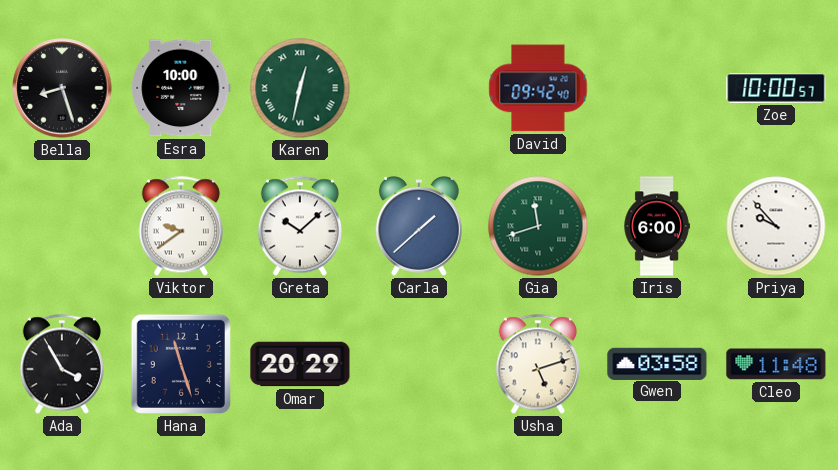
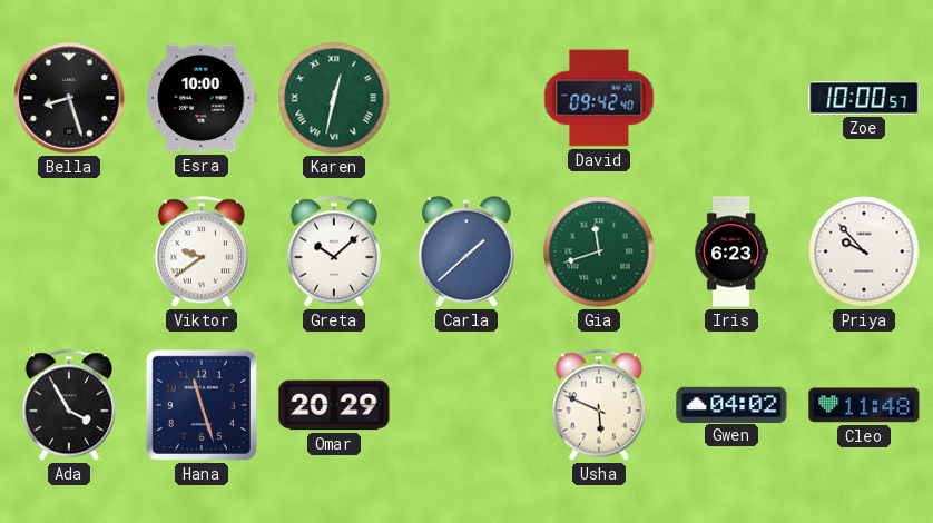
Iris: 6:00 -> 6:23
Usha: 5:12 -> 5:49
Gwen: 03:58 -> 04:02
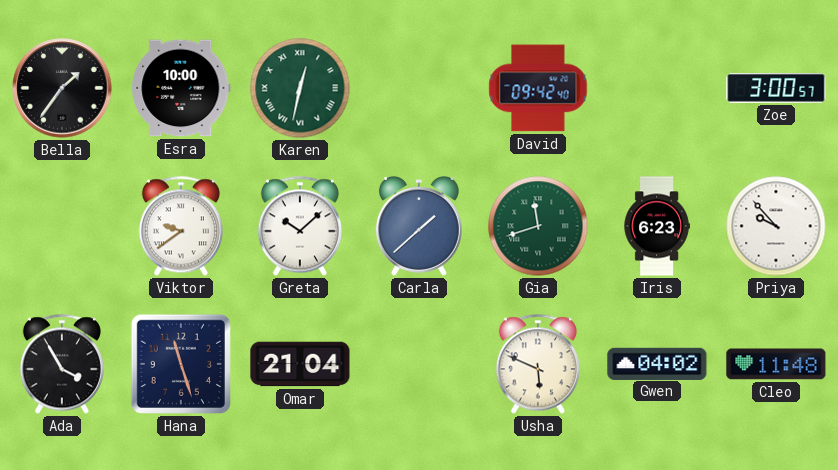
Bella: 8:27 -> 1:36
Zoe: 10:00 -> 3:00
Omar: 20:29 -> 21:04
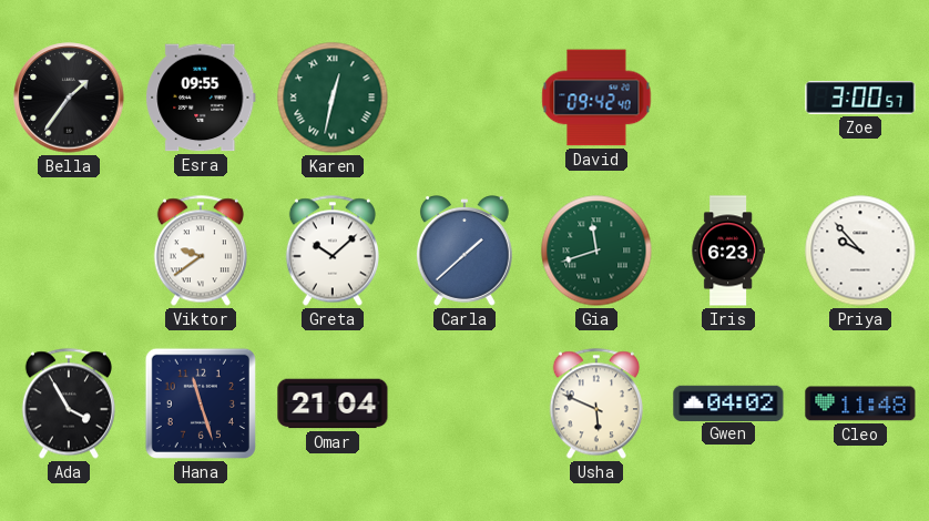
Esra: 10:00 -> 09:55
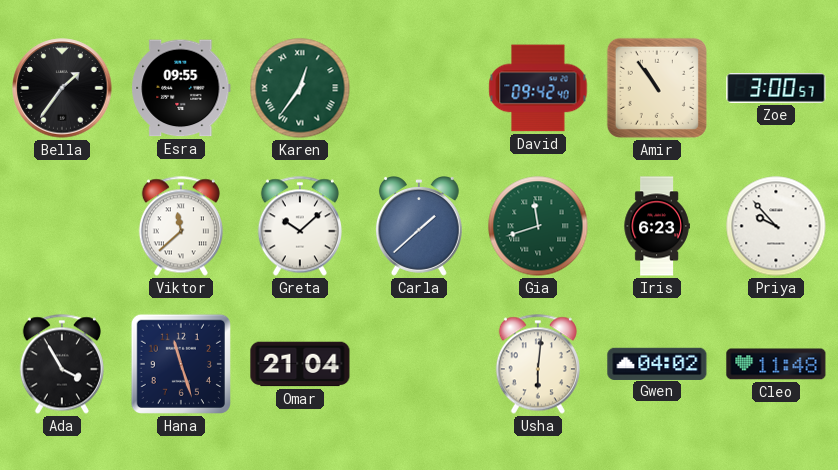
Karen: 12:32 -> 12:36
Amir: none -> 10:54
Viktor: 9:39 -> 11:38
Usha: 5:49 -> 6:01
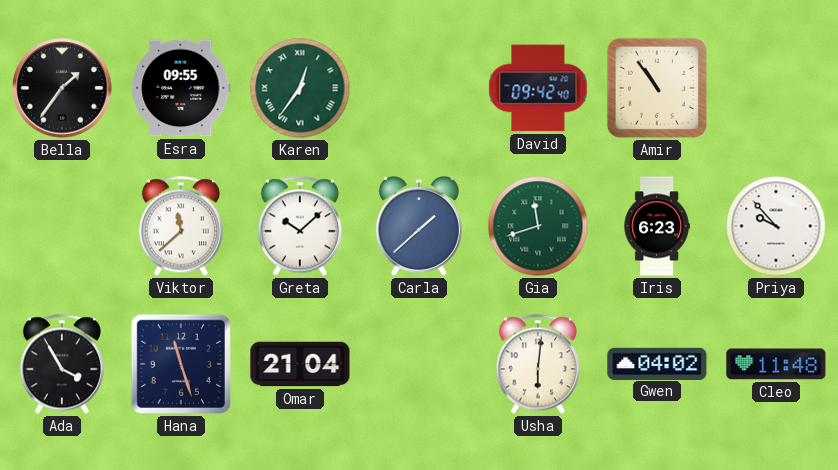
Zoe: 3:00 -> none
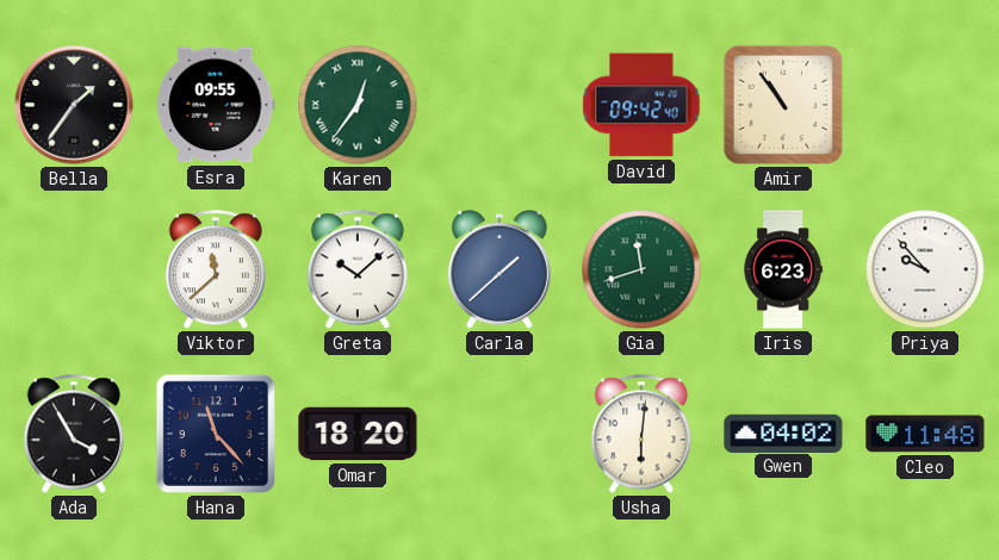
Hana: 11:27 -> 11:23
Omar: 21:04 -> 18:20
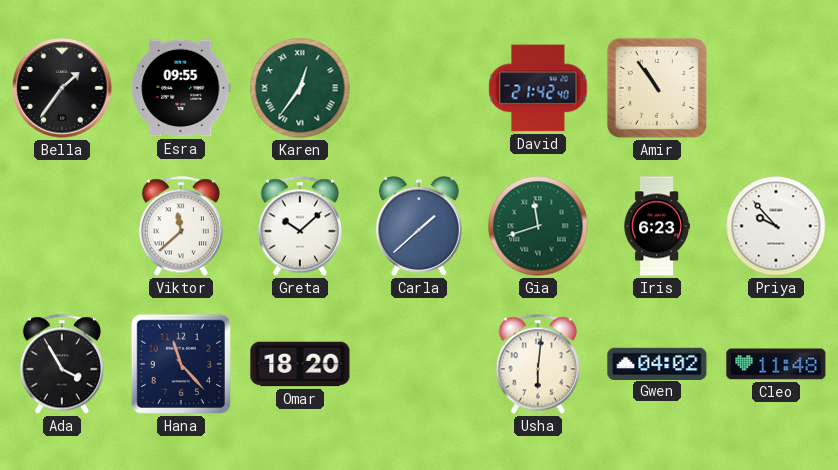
David: 09:42 -> 21:42
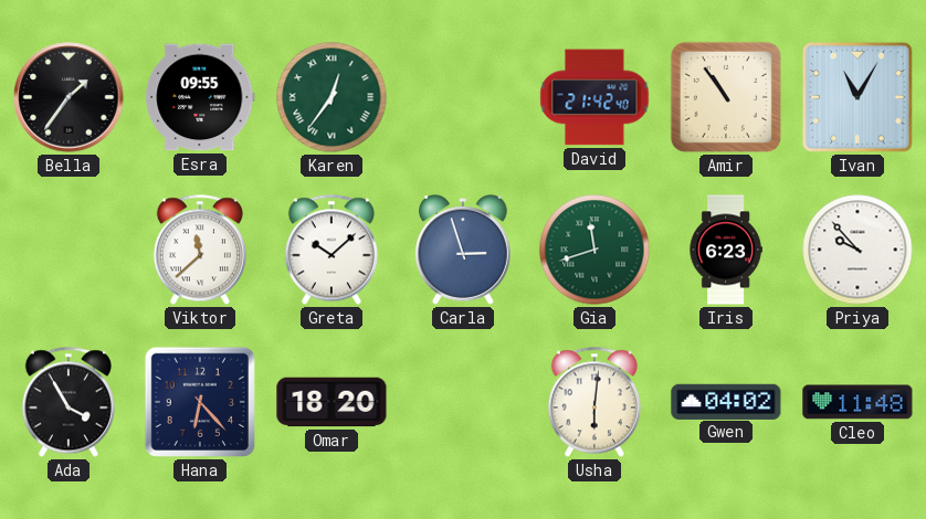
Ivan: none -> 11:05
Carla: 1:38 -> 2:57
Hana: 11:23 -> 6:23
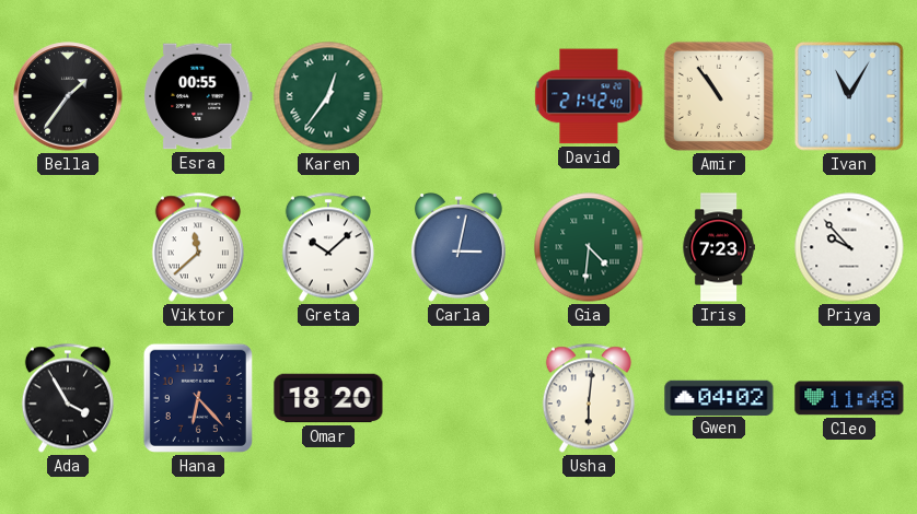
Esra: 09:55 -> 00:55
Carla: 2:57 -> 3:02
Gia: 11:42 -> 4:31
Iris: 6:23 -> 7:23
